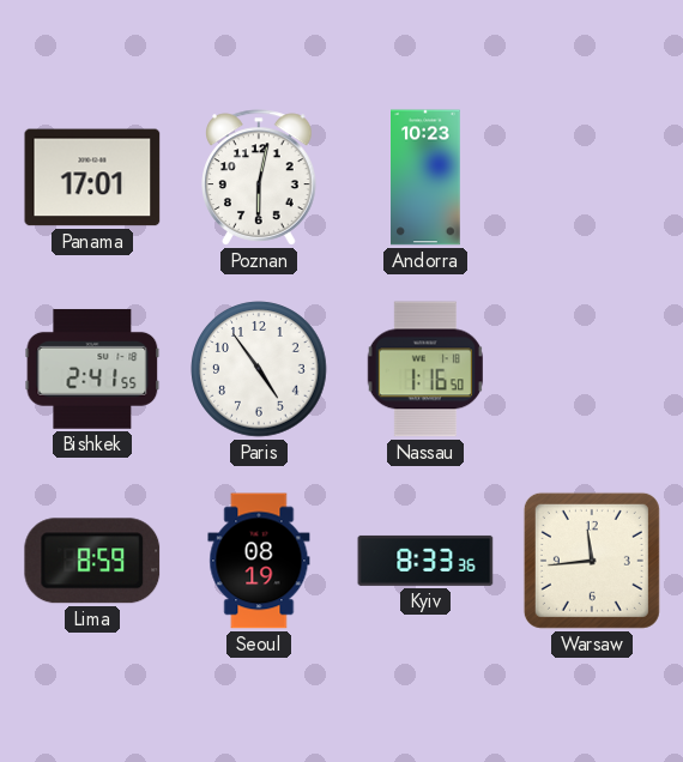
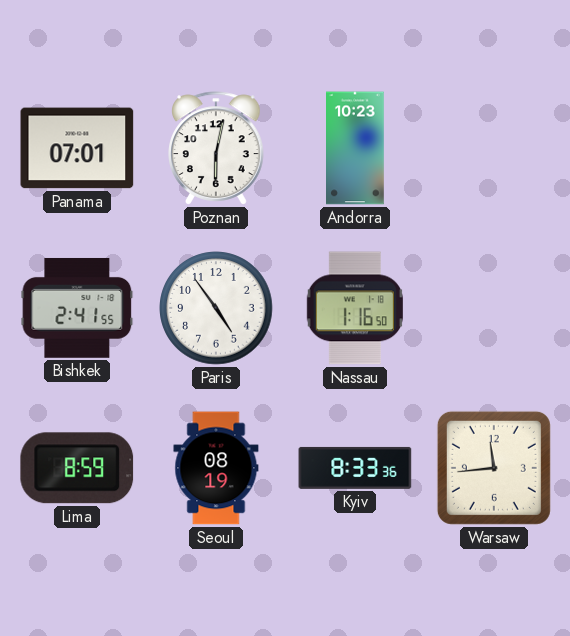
Panama: 17:01 -> 07:01
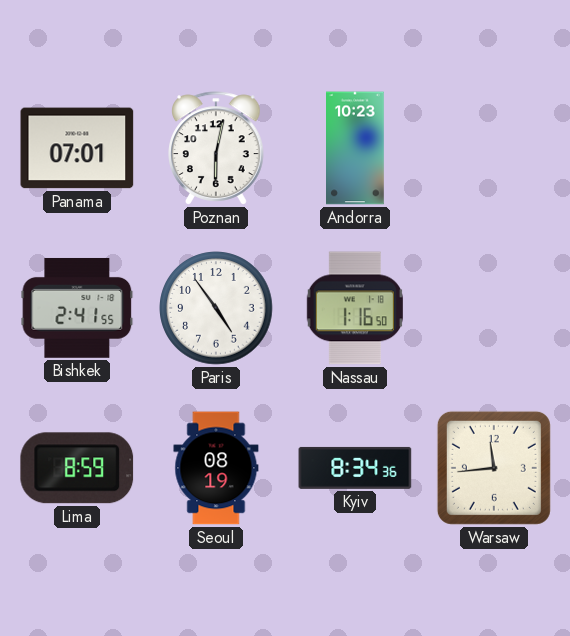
Kyiv: 8:33 -> 8:34
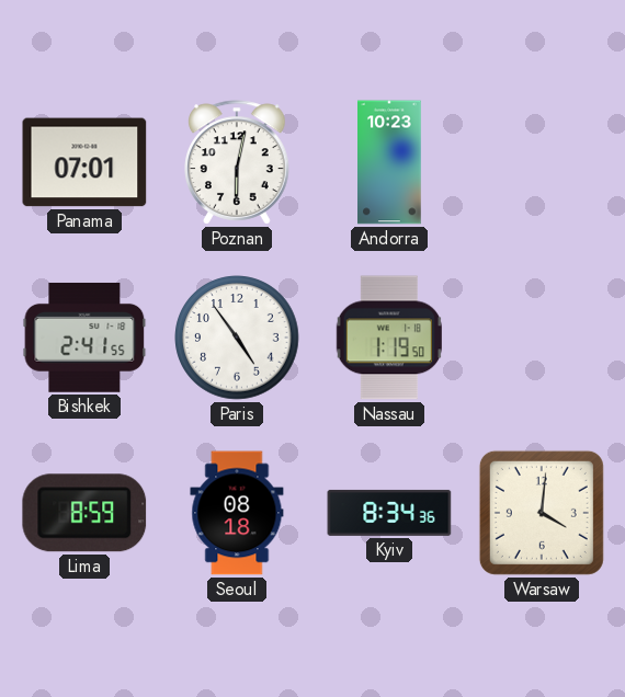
Nassau: 1:16 -> 1:19
Seoul: 08:19 -> 08:18
Warsaw: 11:44 -> 4:01
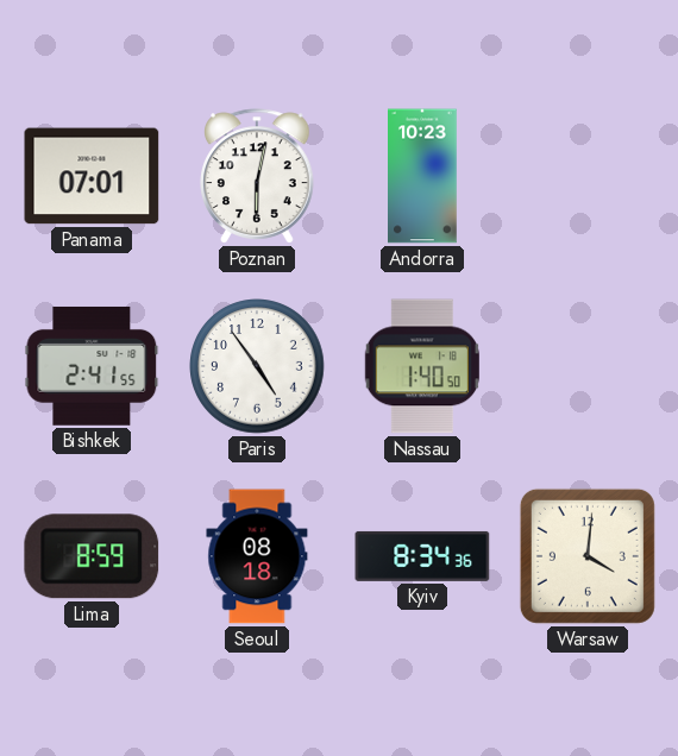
Nassau: 1:19 -> 1:40
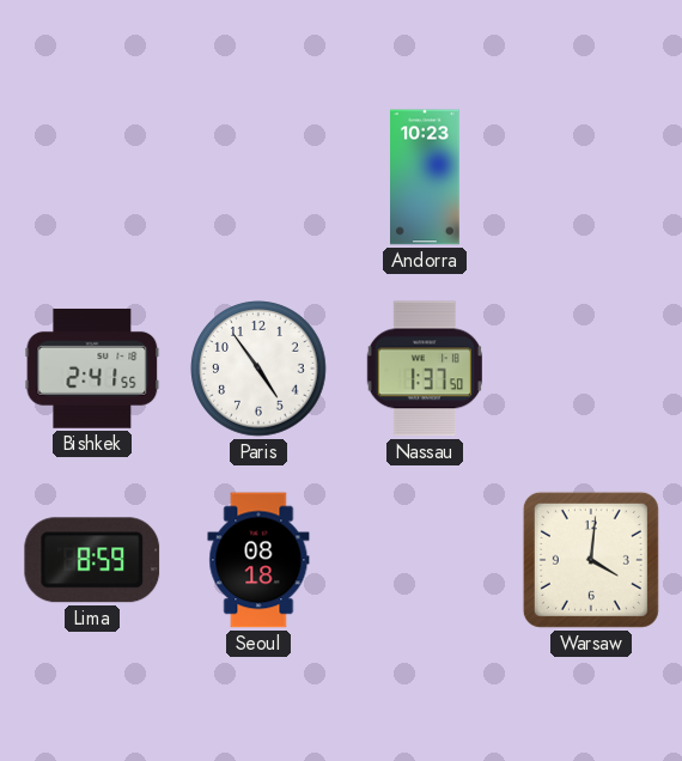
Panama: 07:01 -> none
Poznan: 6:02 -> none
Nassau: 1:40 -> 1:37
Kyiv: 8:34 -> none
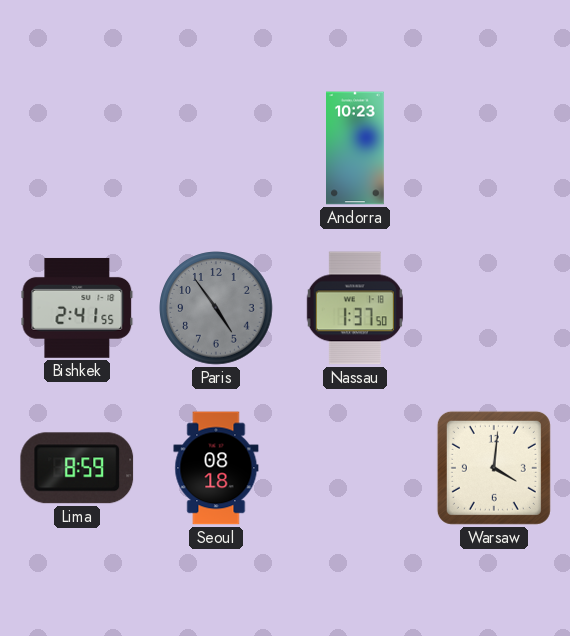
Paris dial: white -> grey
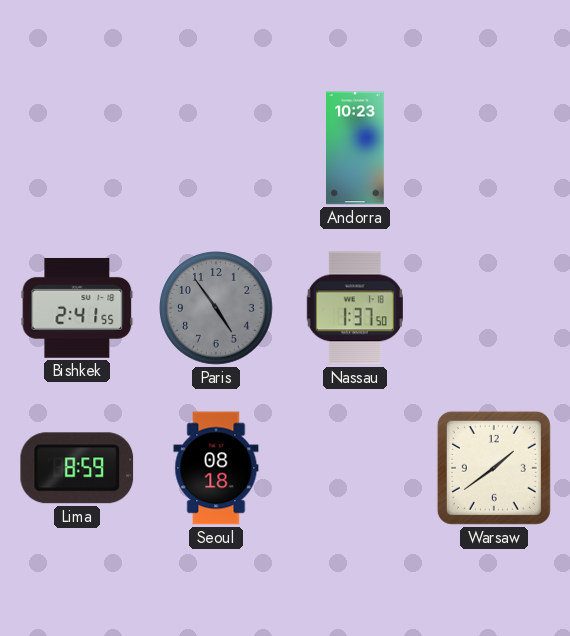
Warsaw: 4:01 -> 1:39
